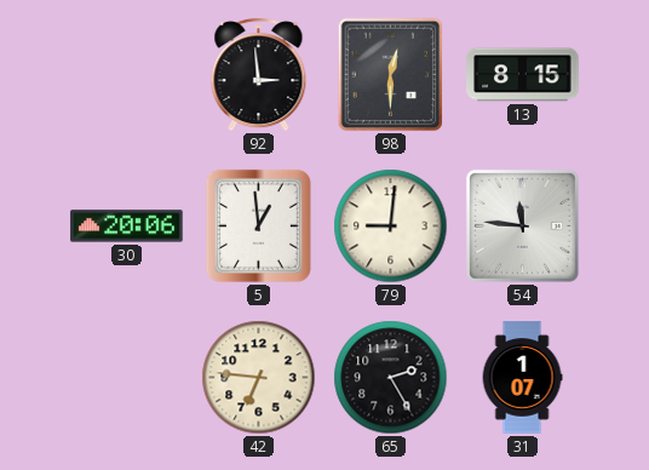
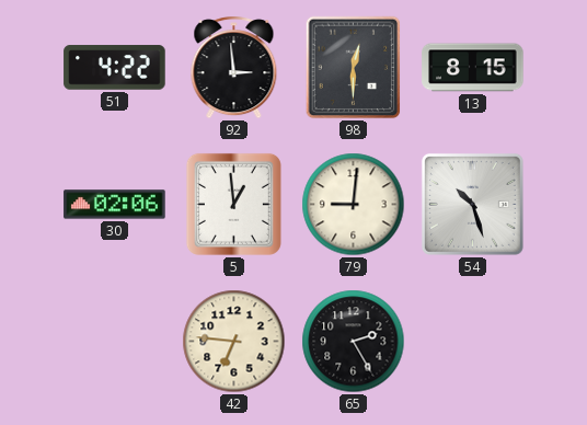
51: none -> 4:22
30: 20:06 -> 02:06
54: 11:46 -> 10:27
31: 1:07 -> none
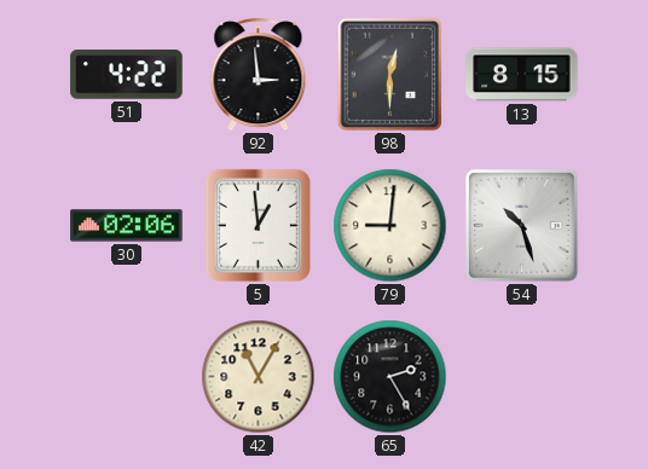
42: 6:46 -> 11:05
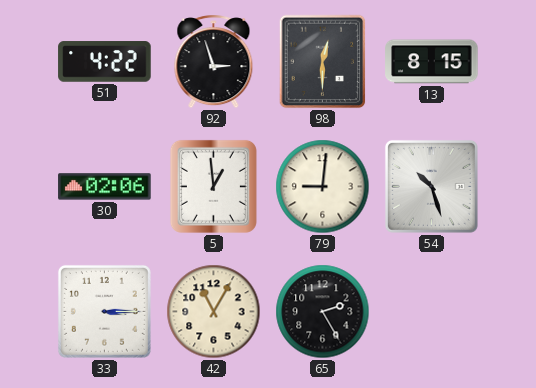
92: 2:59 -> 2:57
33: none -> 3:15
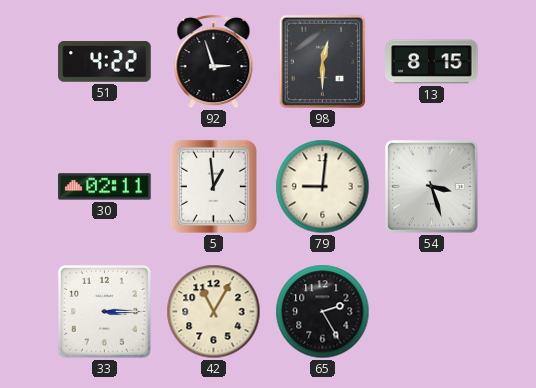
30: 02:06 -> 02:11
54: 10:27 -> 3:27
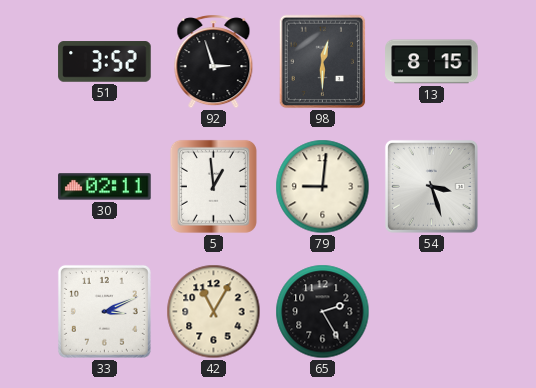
51: 4:22 -> 3:52
33: 3:15 -> 3:11
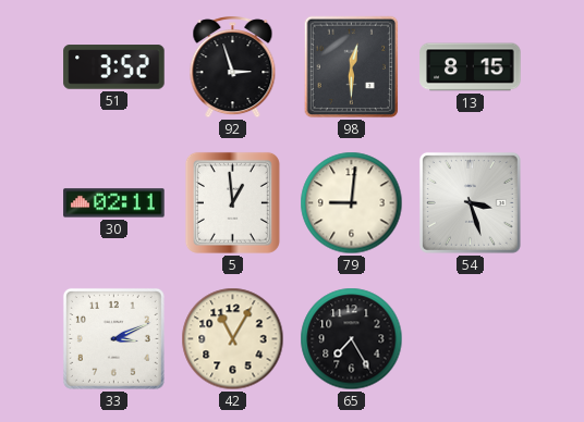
65: 2:25 -> 7:25
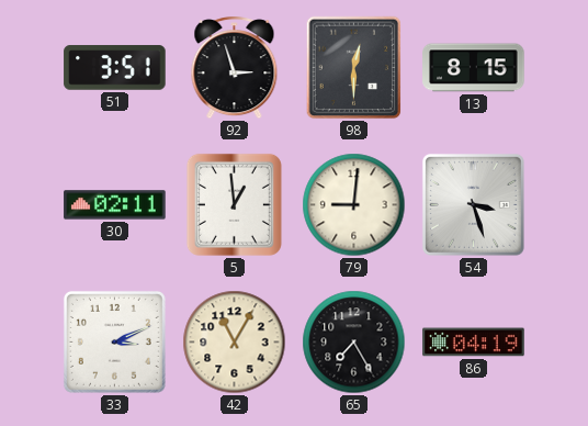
51: 3:52 -> 3:51
86: none -> 04:19
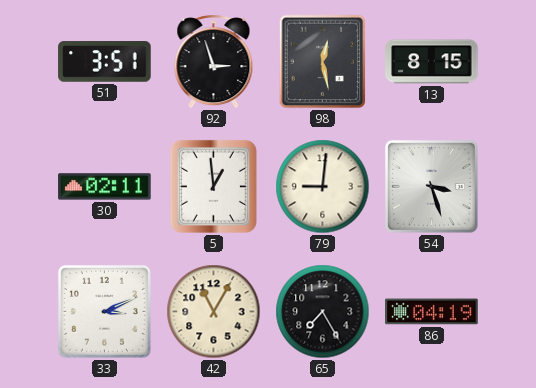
98: 12:30 -> 12:28
